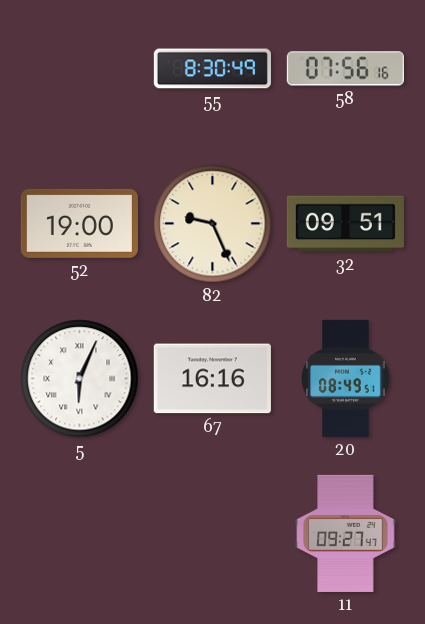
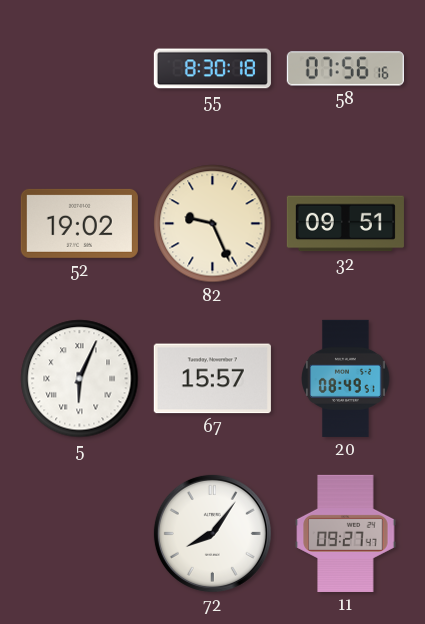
55: 8:30:49 -> 8:30:18
52: 19:00 -> 19:02
67: 16:16 -> 15:57
72: none -> 8:06
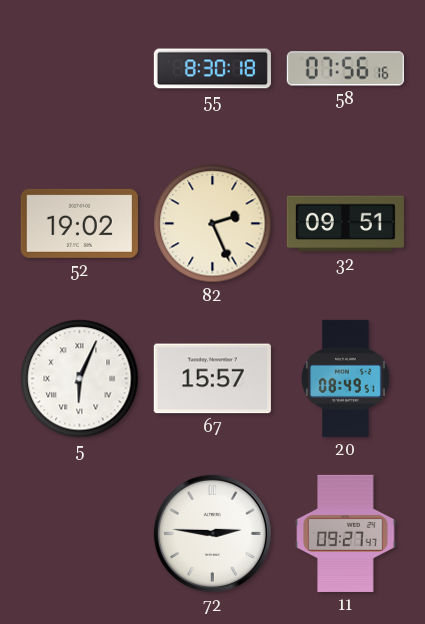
82: 9:26 -> 2:26
72: 8:06 -> 2:46
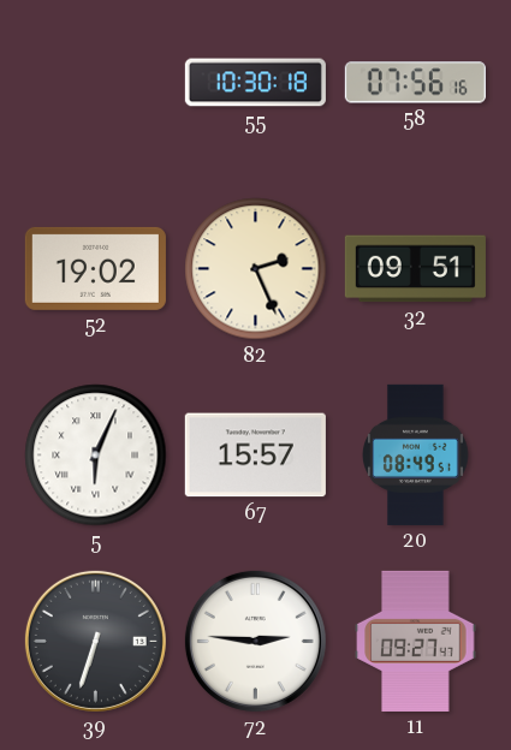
55: 8:30 -> 10:30
39: none -> 6:33
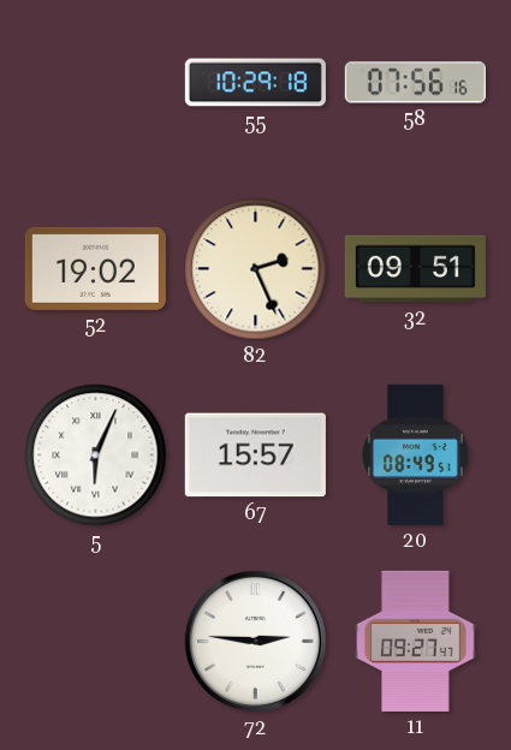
55: 10:30 -> 10:29
39: 6:33 -> none
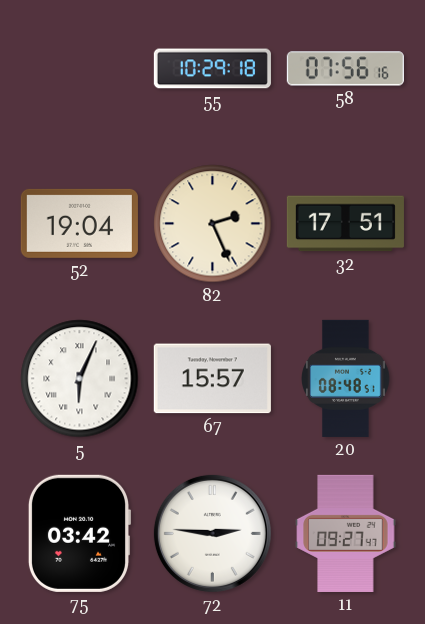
52: 19:02 -> 19:04
32: 09:51 -> 17:51
20: 08:49 -> 08:48
75: none -> 03:42
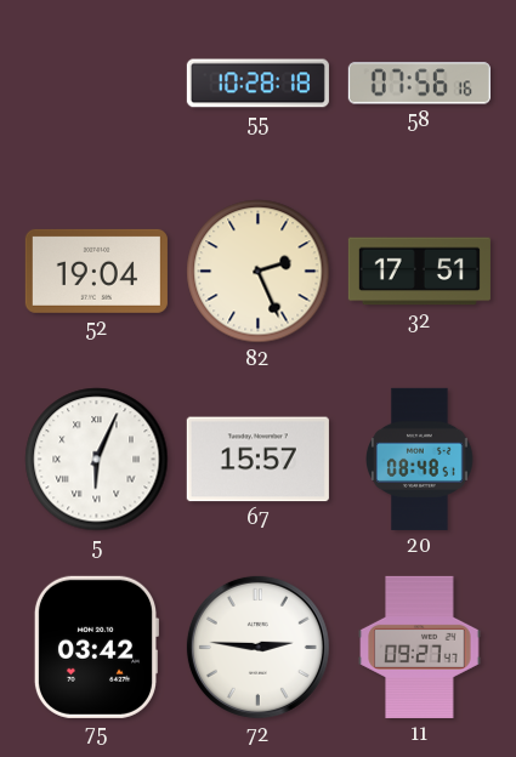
55: 10:29 -> 10:28
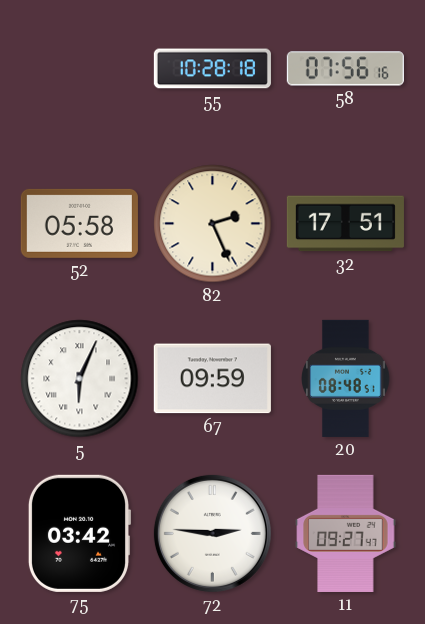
52: 19:04 -> 05:58
67: 15:57 -> 09:59
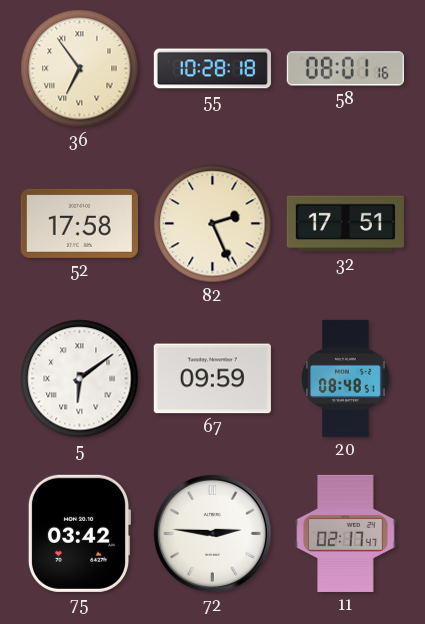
36: none -> 6:54
58: 07:56 -> 08:01
52: 05:58 -> 17:58
5: 6:04 -> 6:09
11: 09:27 -> 02:17
